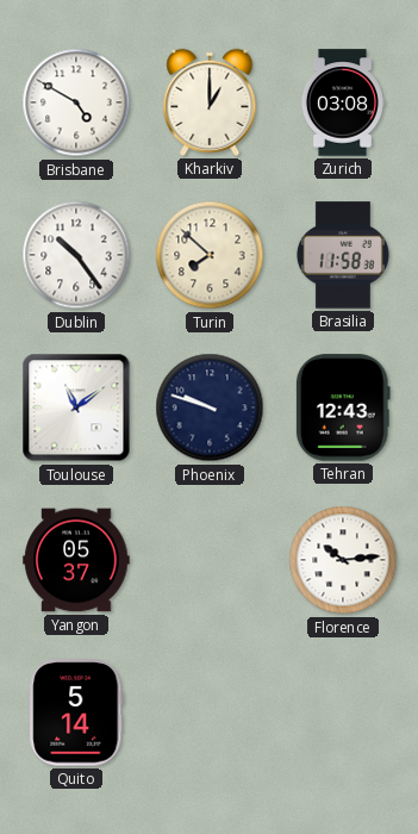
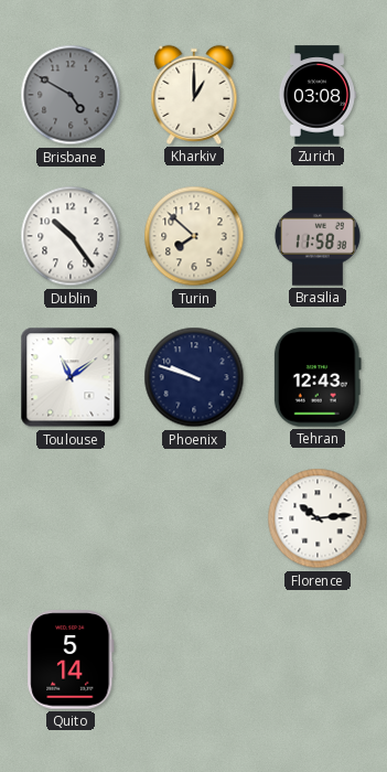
Brisbane dial: white -> grey
Yangon: 05:37 -> none
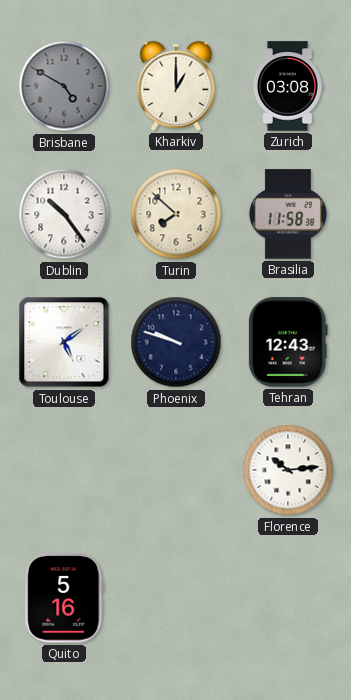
Toulouse: 11:09 -> 5:09
Quito: 5:14 -> 5:16
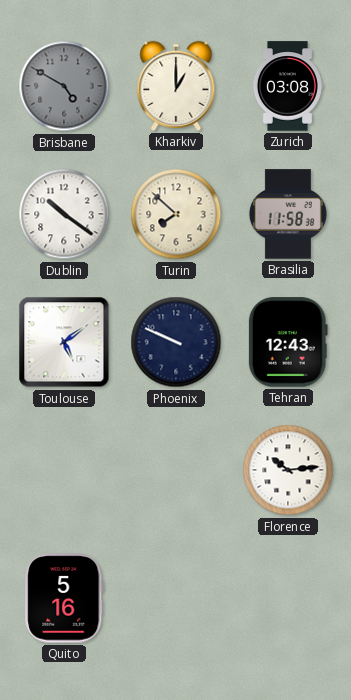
Dublin: 10:24 -> 10:21
Phoenix: 9:48 -> 9:49
